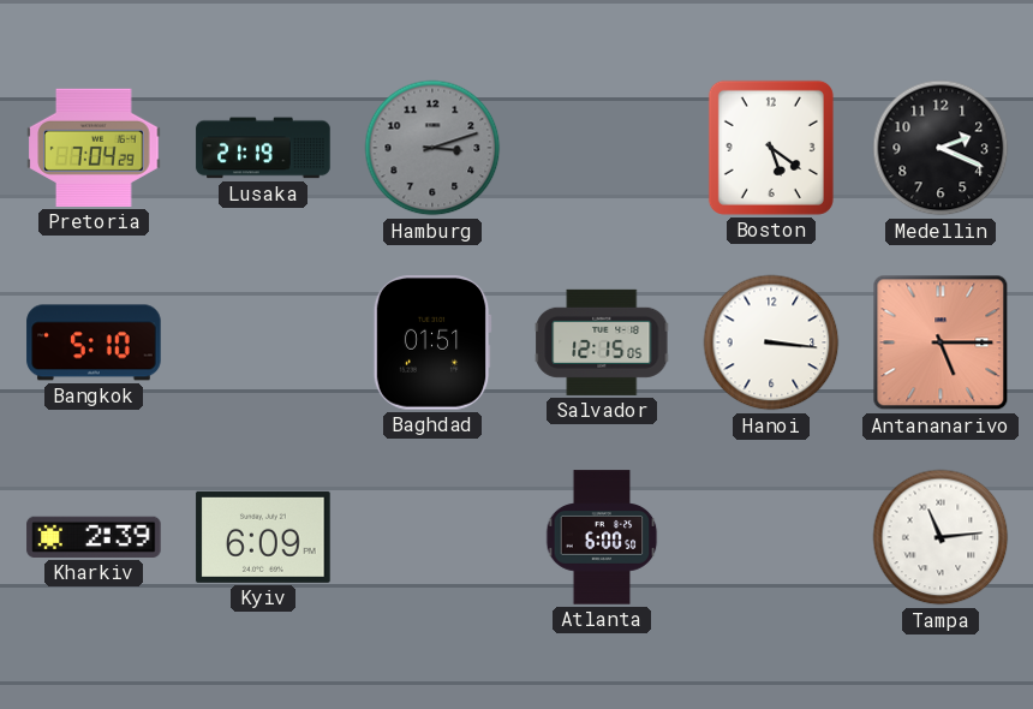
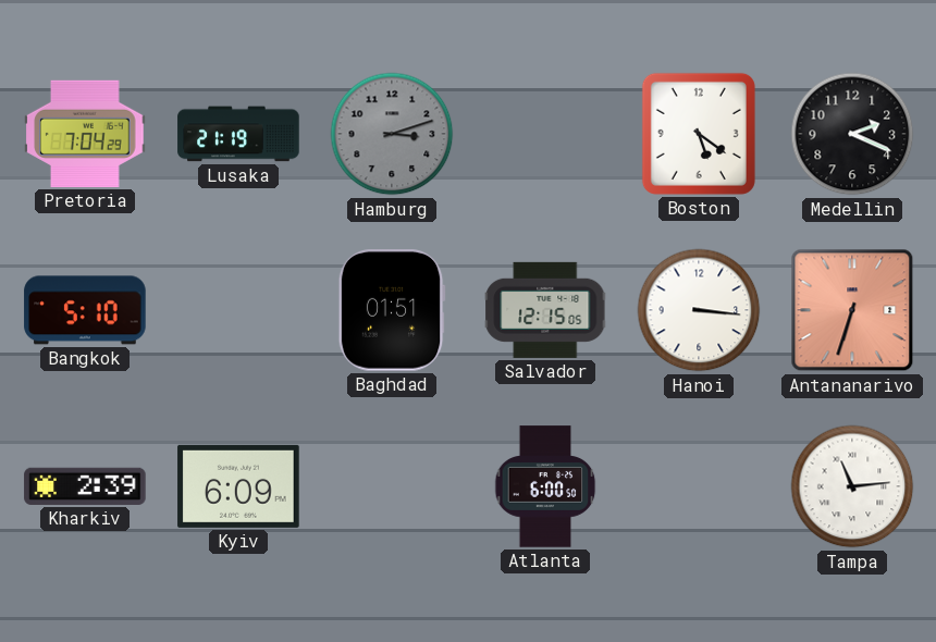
Antananarivo: 5:15 -> 6:33
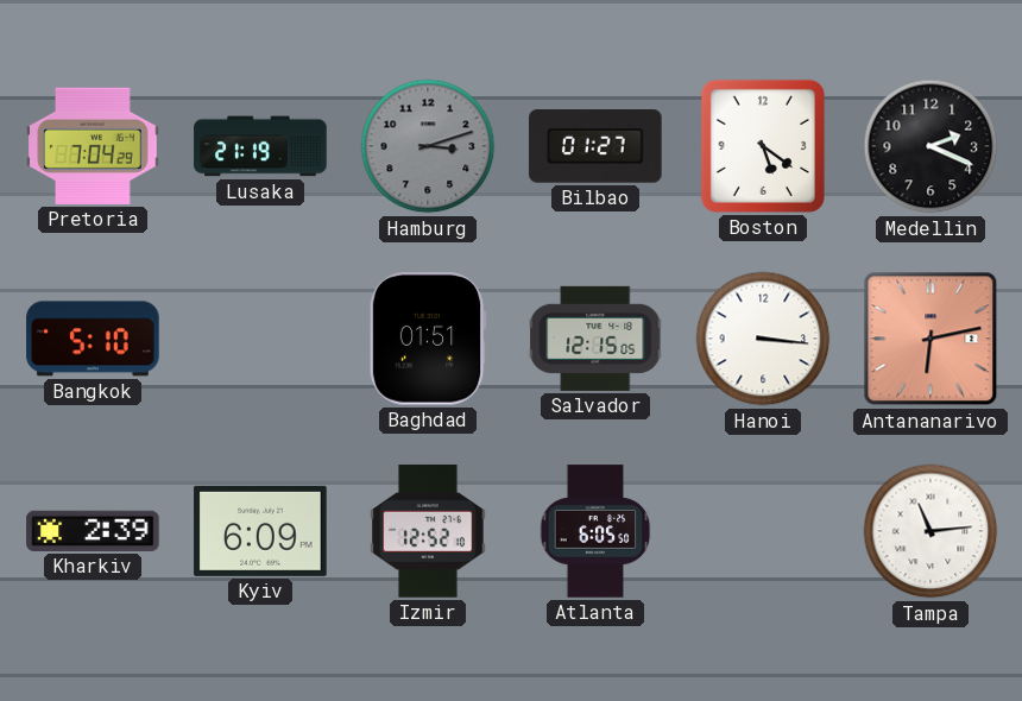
Bilbao: none -> 01:27
Antananarivo: 6:33 -> 6:13
Izmir: none -> 12:52
Atlanta: 6:00 -> 6:05
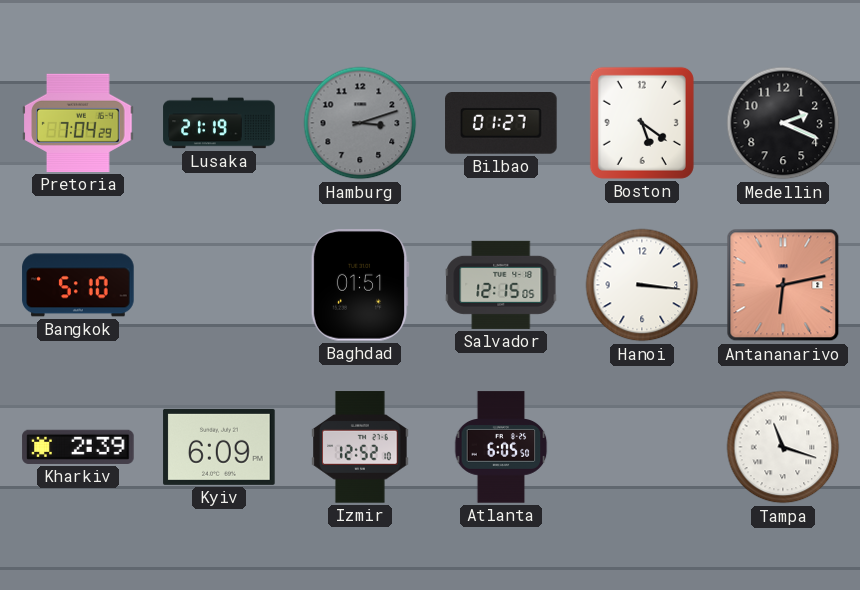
Tampa: 11:14 -> 11:18
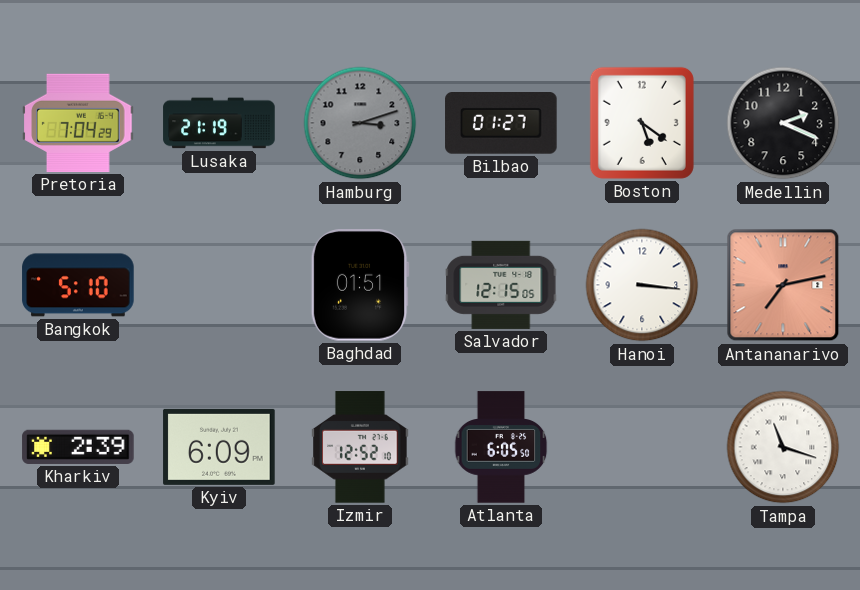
Antananarivo: 6:13 -> 7:13
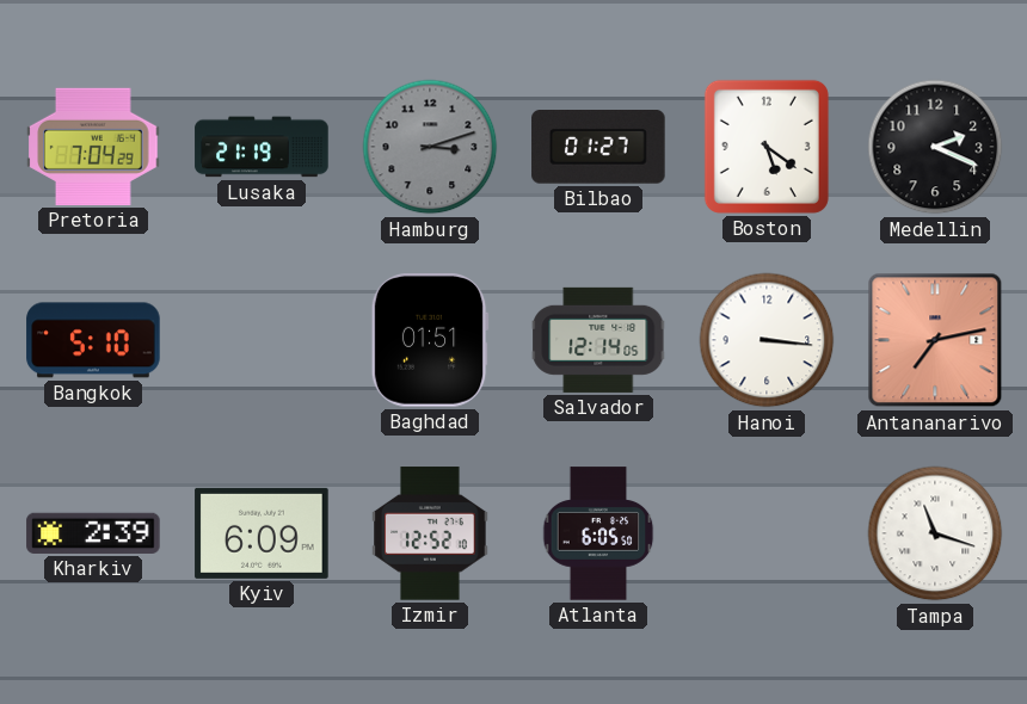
Salvador: 12:15 -> 12:14
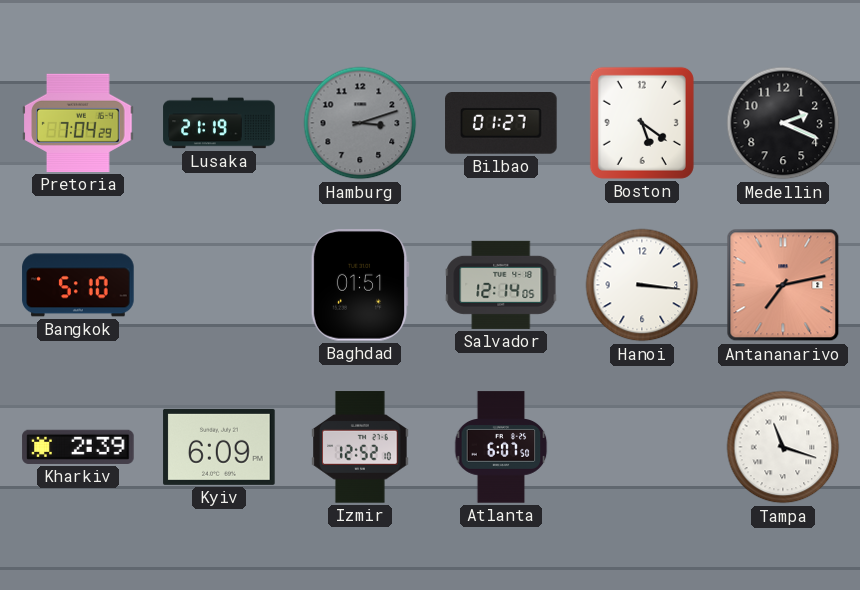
Atlanta: 6:05 -> 6:07
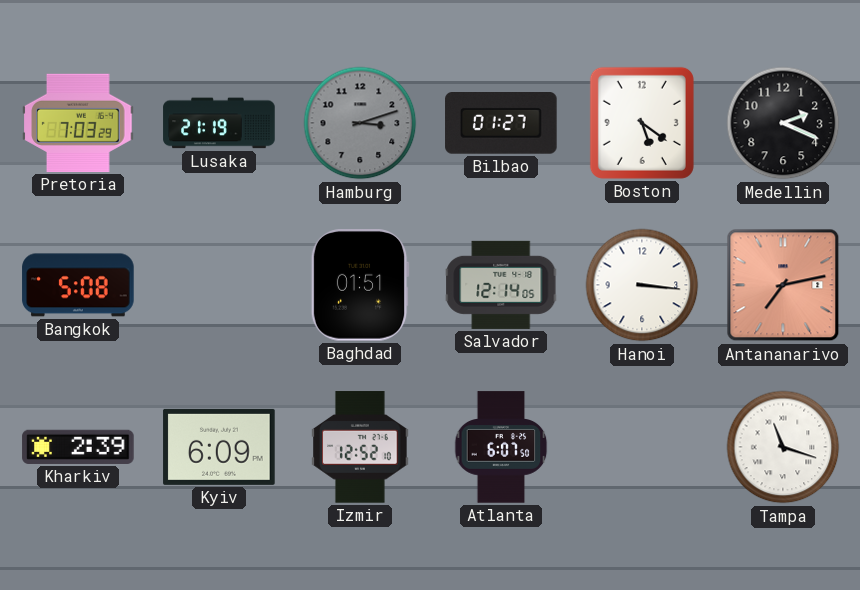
Pretoria: 7:04 -> 7:03
Bangkok: 5:10 -> 5:08
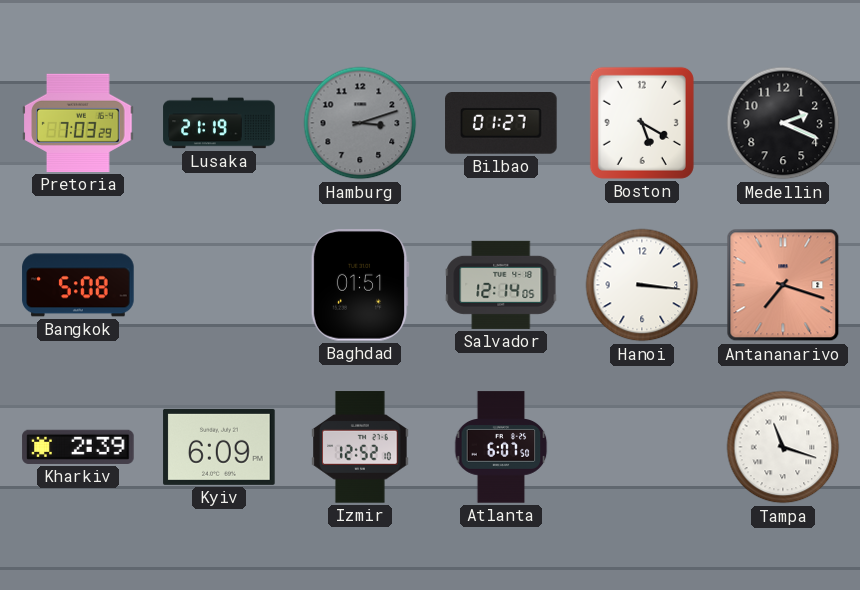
Boston: 5:21 -> 5:20
Antananarivo: 7:13 -> 7:18
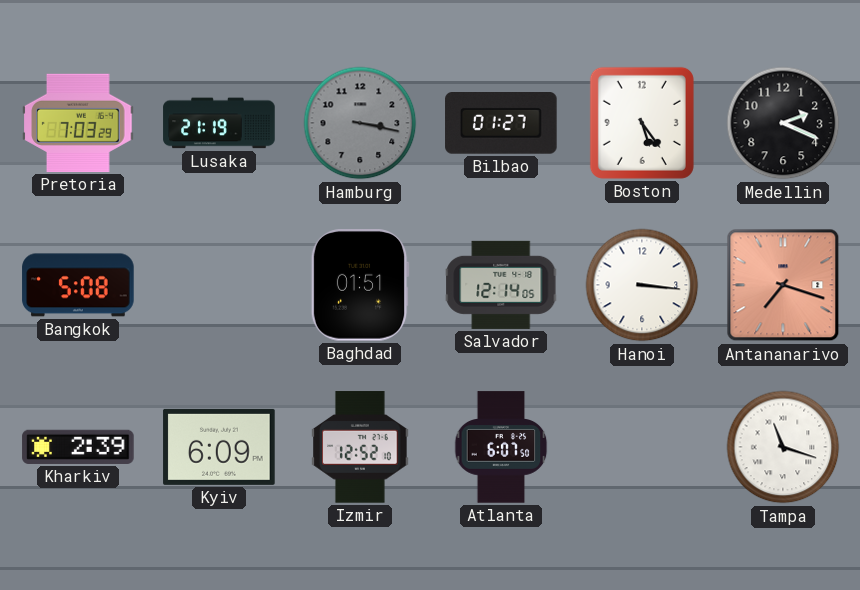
Hamburg: 3:12 -> 3:17
Boston: 5:20 -> 5:24
